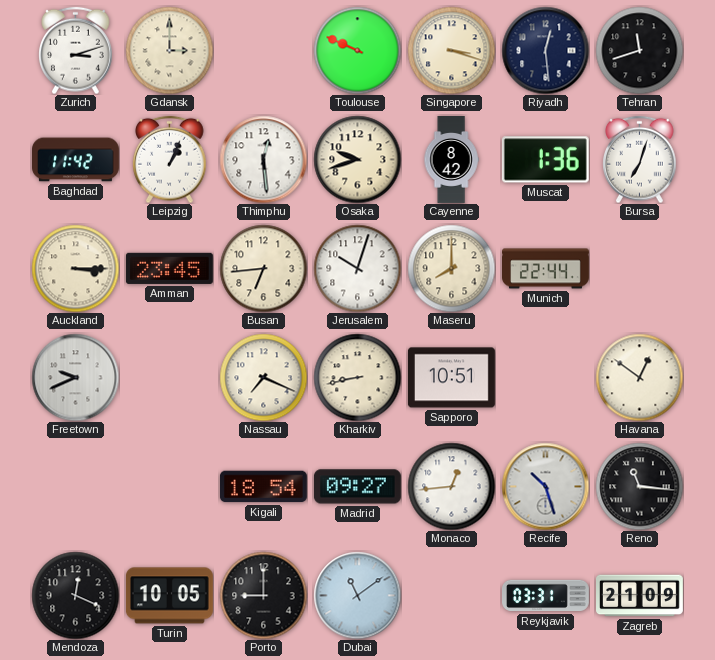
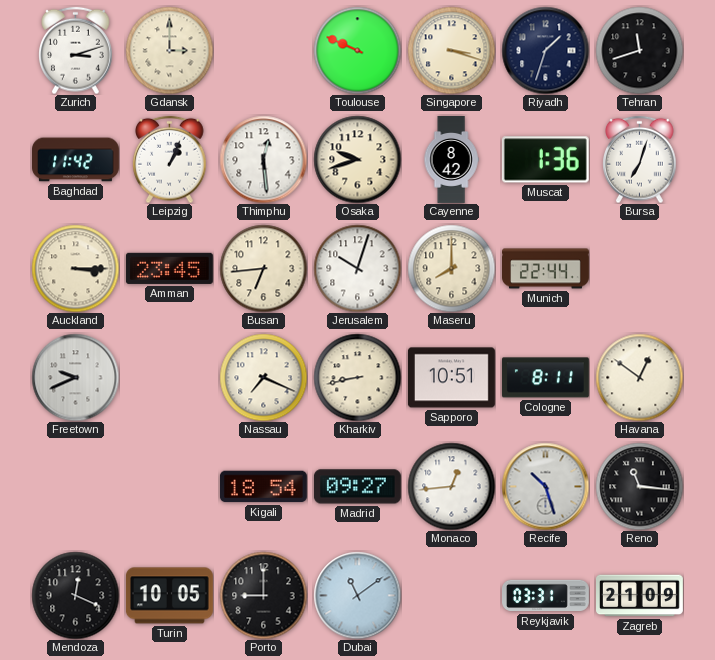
Riyadh: 12:29 -> 1:33
Cologne: none -> 8:11
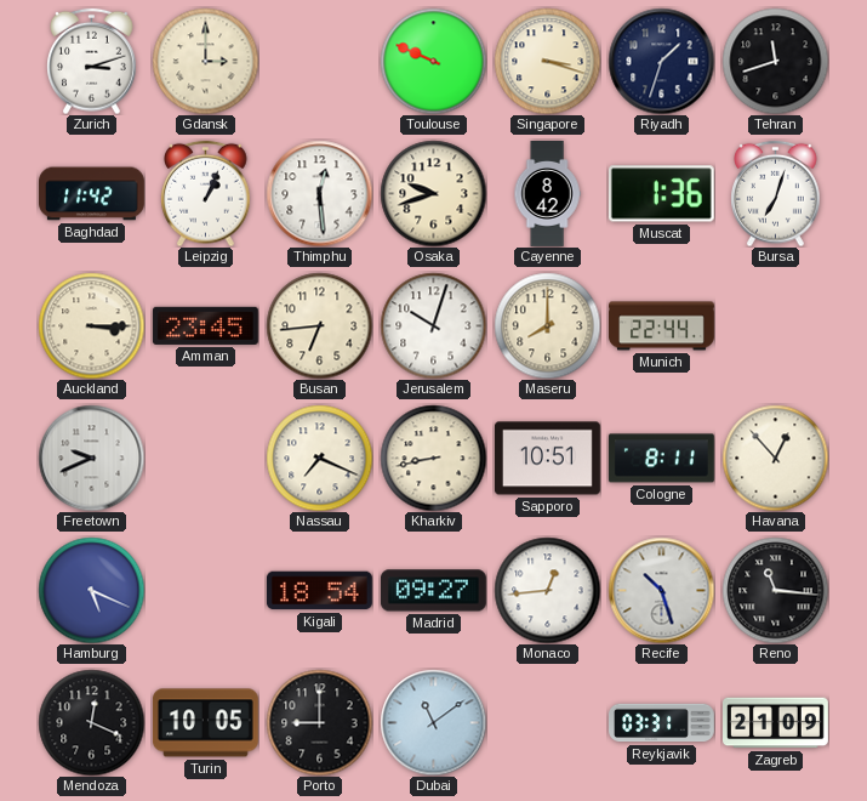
Havana: 12:51 -> 12:53
Hamburg: none -> 5:19
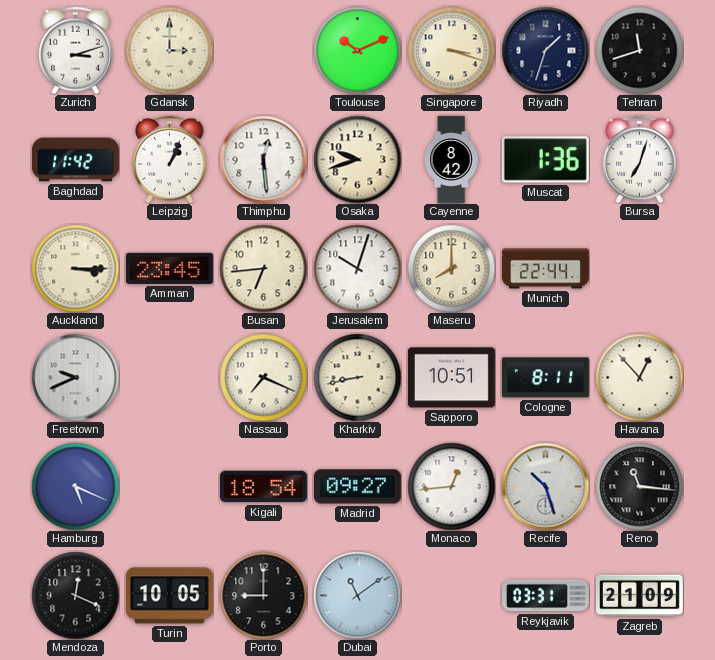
Toulouse: 9:49 -> 10:11
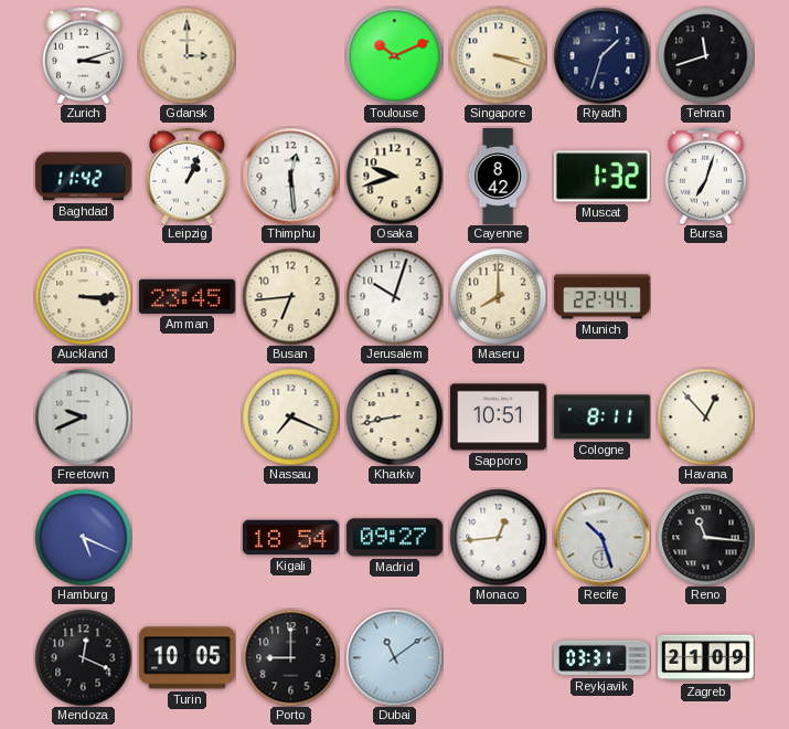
Muscat: 1:36 -> 1:32
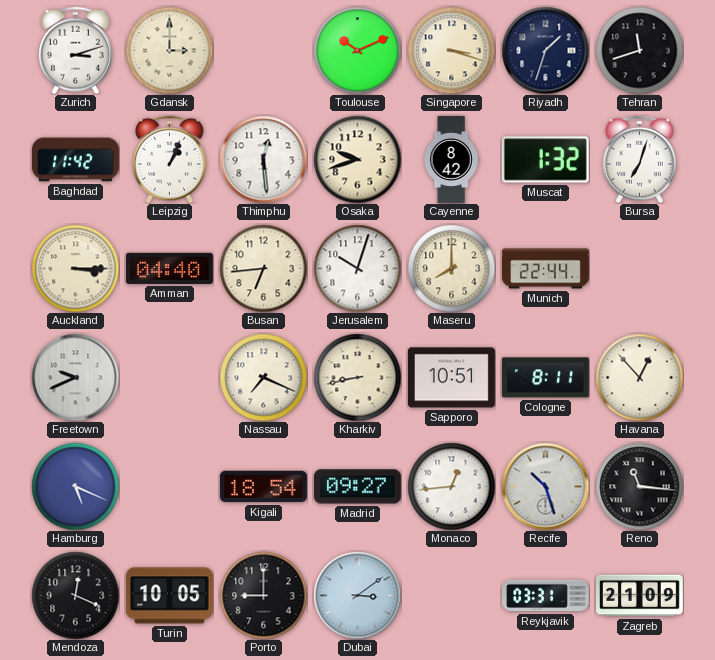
Amman: 23:45 -> 04:40
Dubai: 11:09 -> 3:09
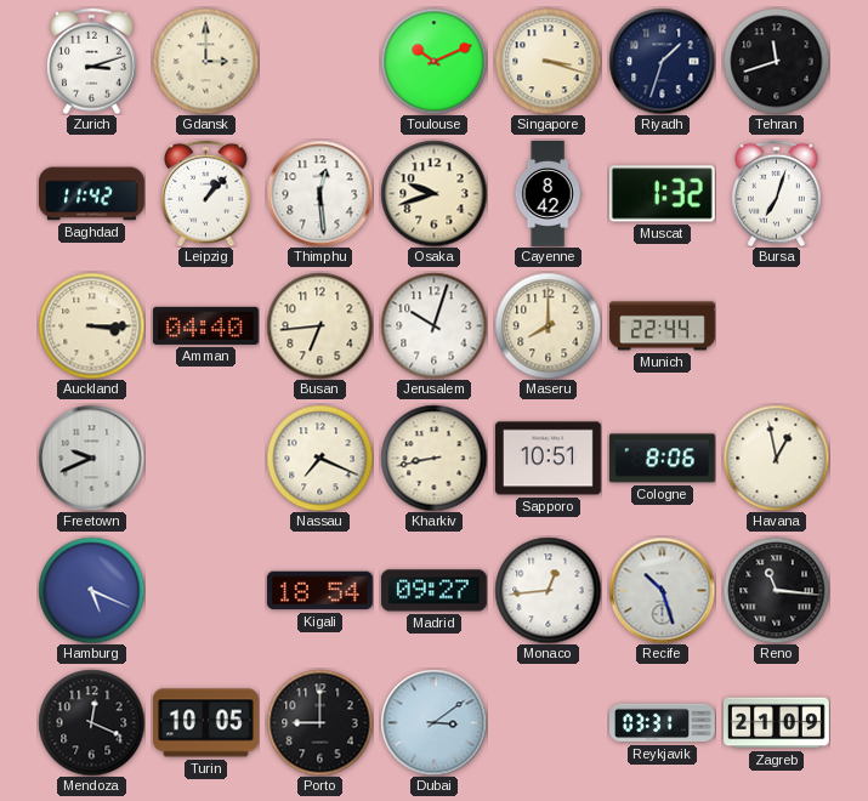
Leipzig: 1:04 -> 1:07
Cologne: 8:11 -> 8:06
Havana: 12:53 -> 12:58
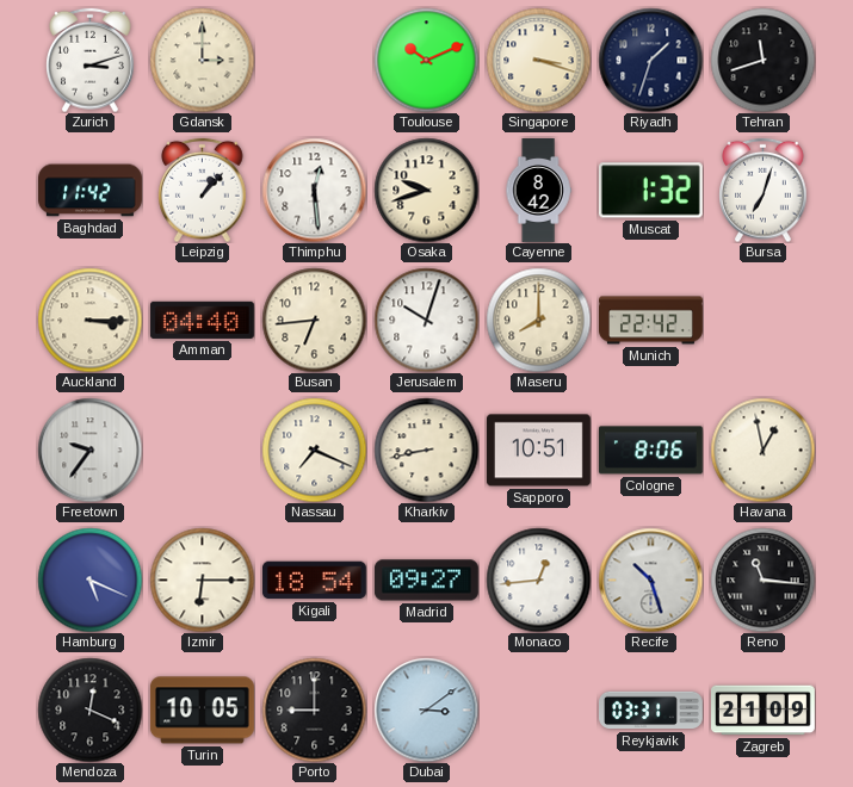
Munich: 22:44 -> 22:42
Freetown: 9:41 -> 9:36
Izmir: none -> 6:15
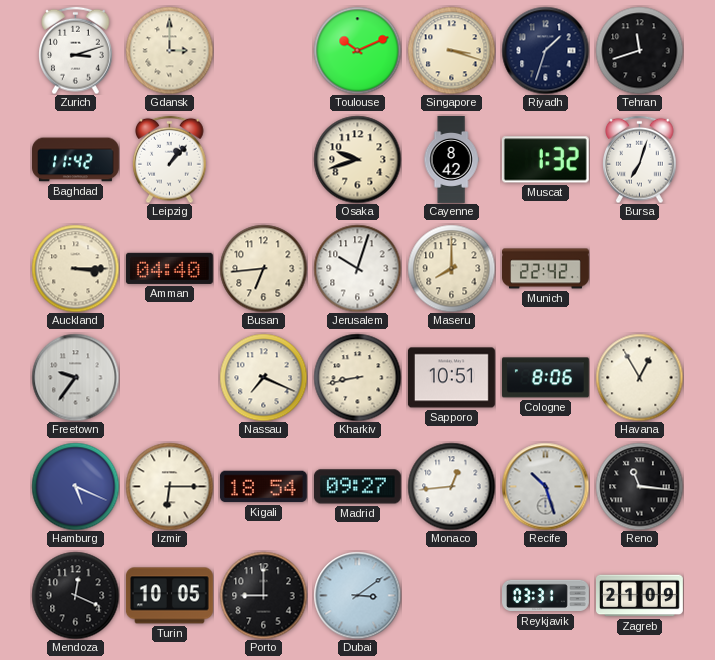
Thimphu: 12:29 -> none
Havana: 12:58 -> 12:55
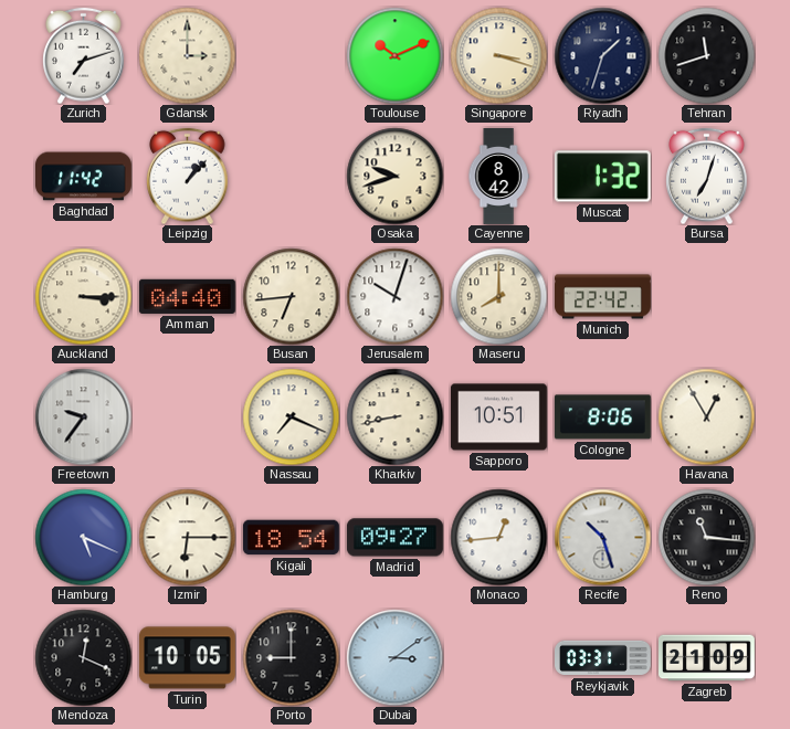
Zurich: 3:12 -> 7:12
